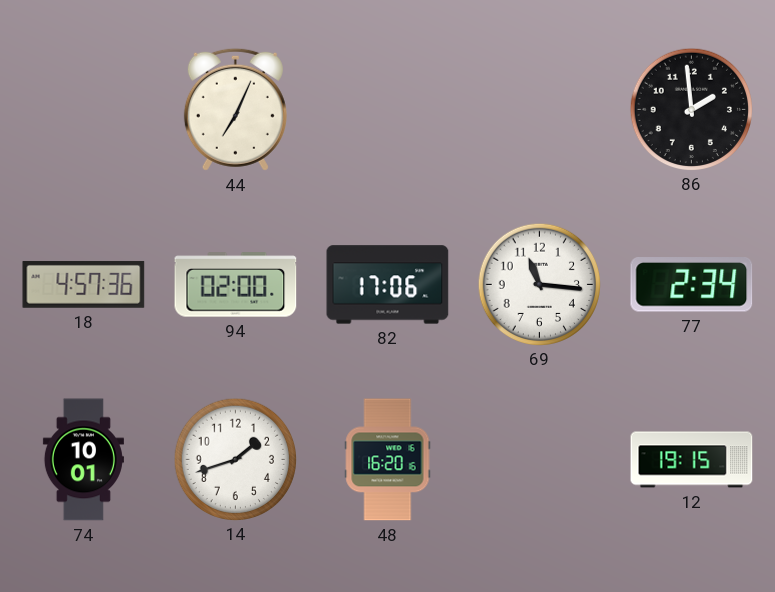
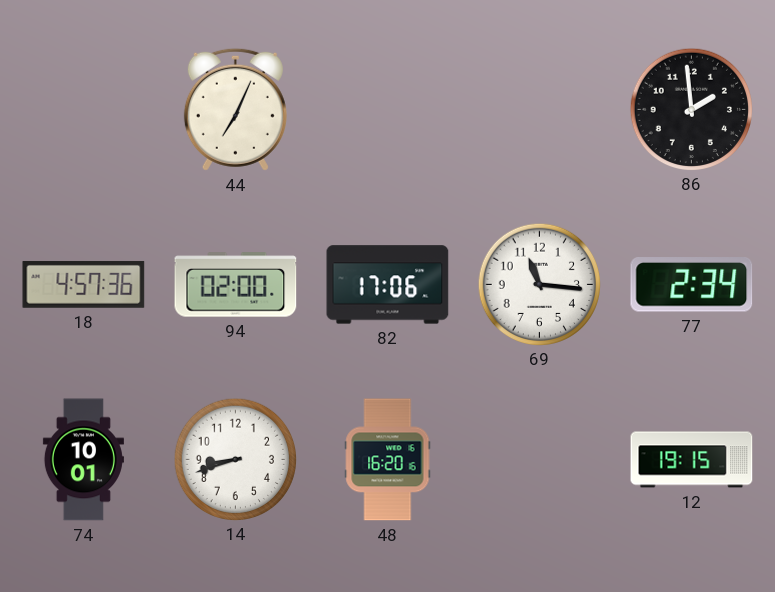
14: 1:42 -> 8:42
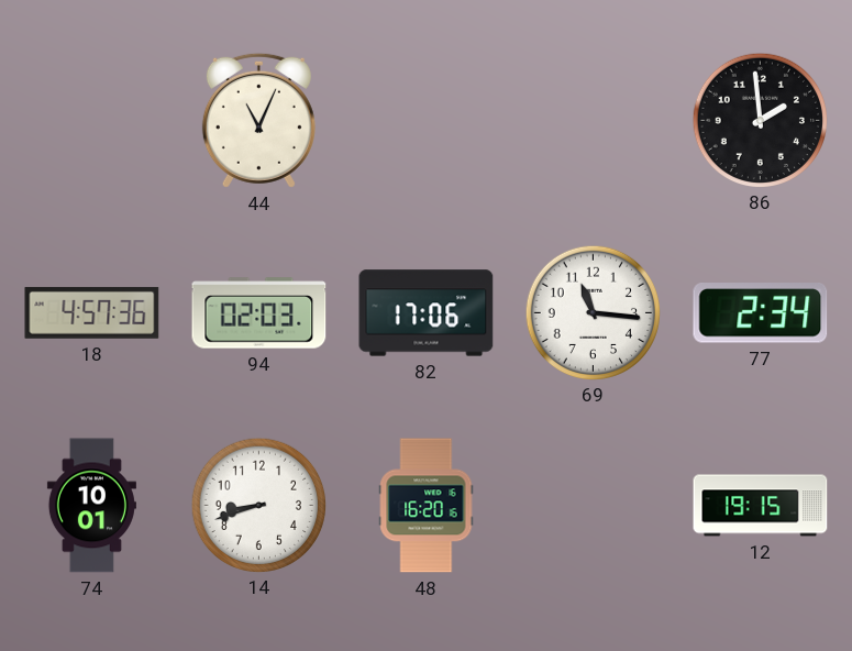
44: 7:04 -> 11:04
94: 02:00 -> 02:03
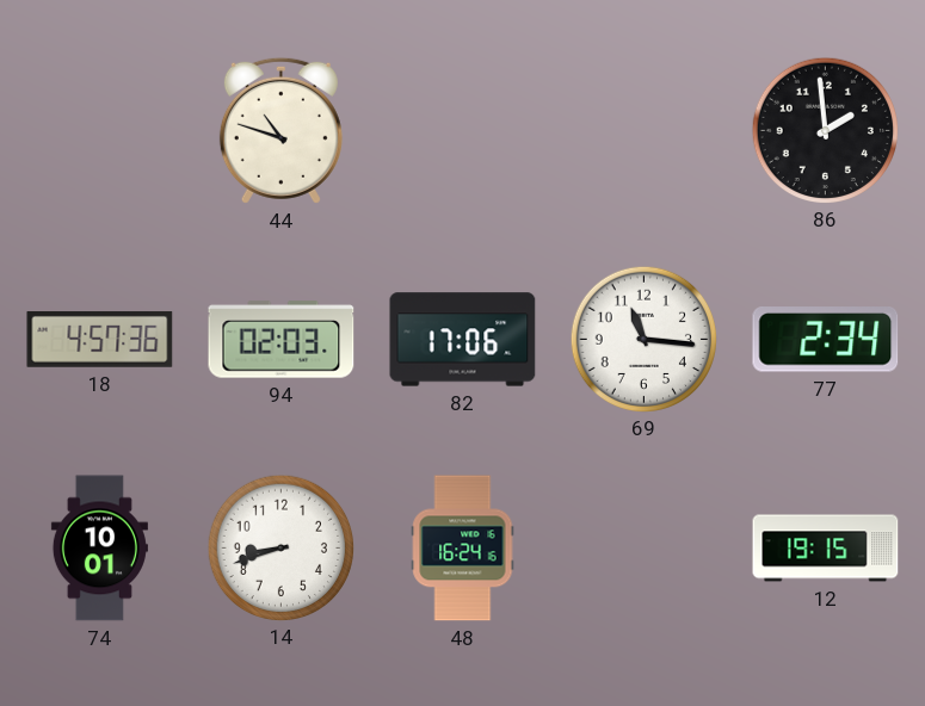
44: 11:04 -> 10:48
48: 16:20 -> 16:24
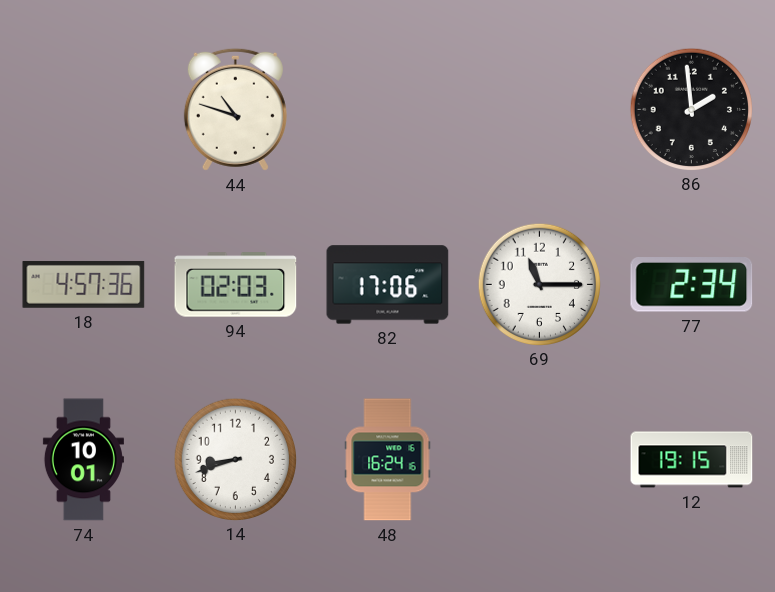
69: 11:16 -> 11:15
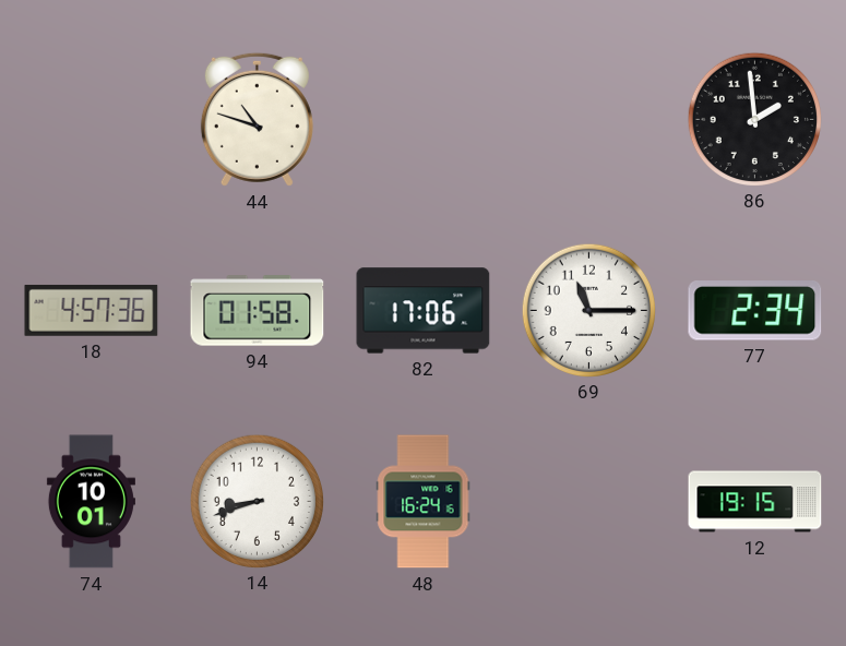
94: 02:03 -> 01:58
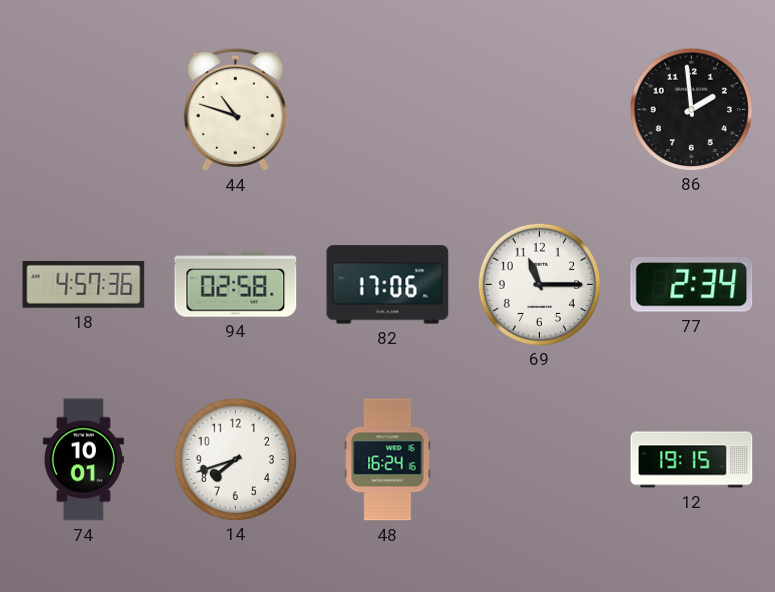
94: 01:58 -> 02:58
14: 8:42 -> 7:42
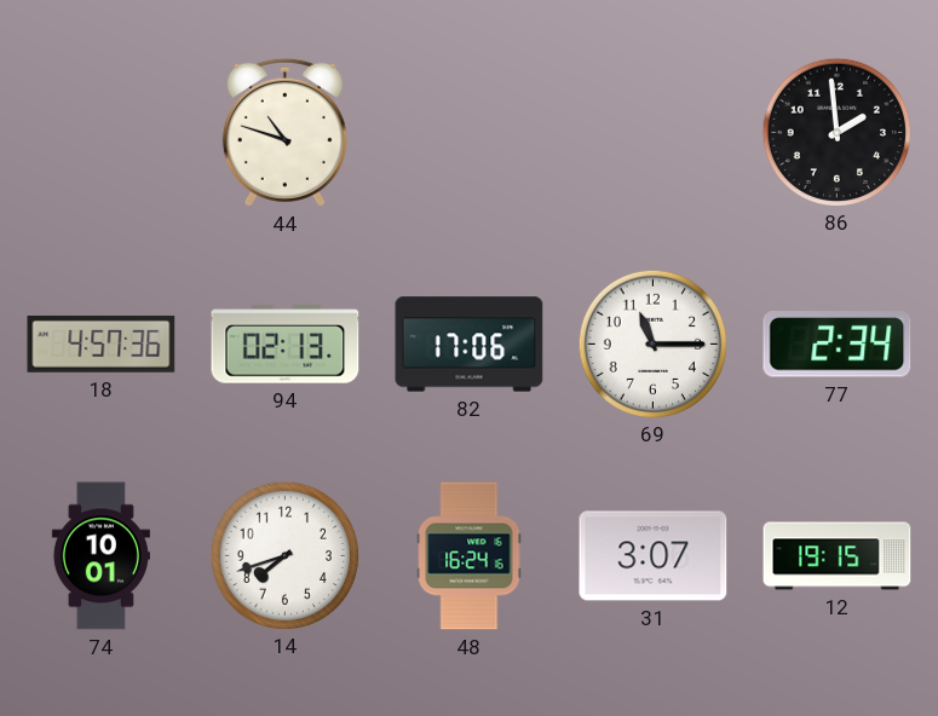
94: 02:58 -> 02:13
31: none -> 3:07
